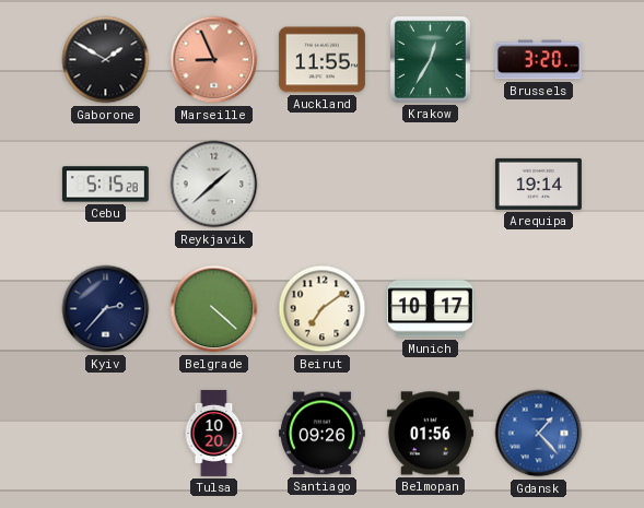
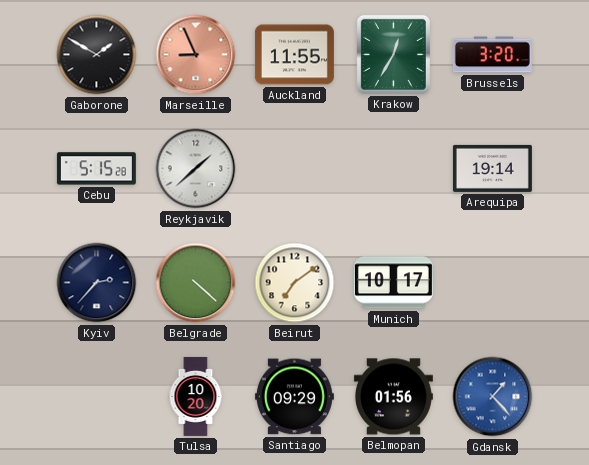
Santiago: 09:26 -> 09:29
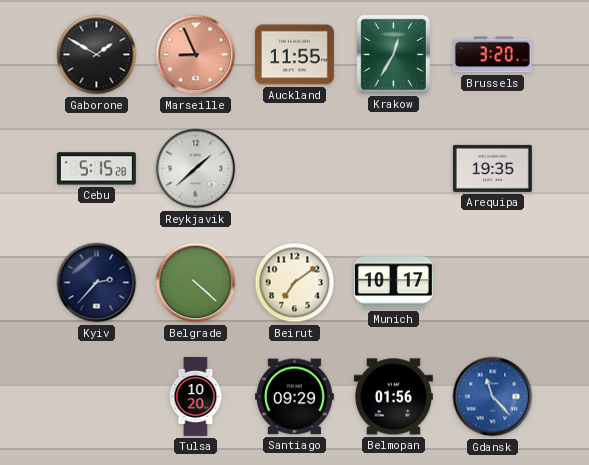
Arequipa: 19:14 -> 19:35
Gdansk: 1:23 -> 11:23
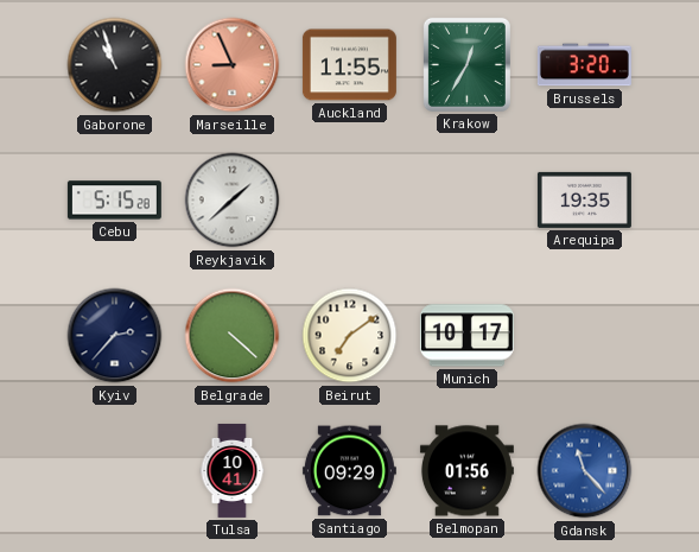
Gaborone: 1:50 -> 10:57
Tulsa: 10:20 -> 10:41
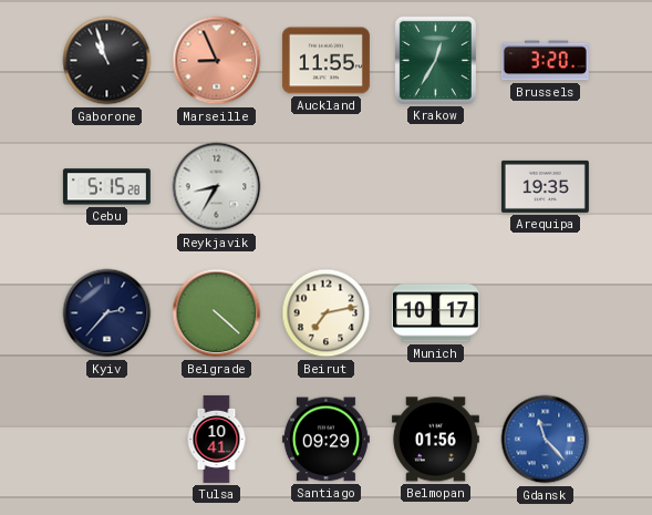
Reykjavik: 1:38 -> 8:35
Beirut: 7:09 -> 7:13
